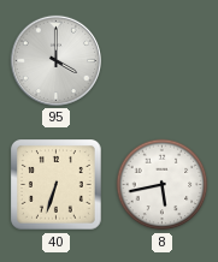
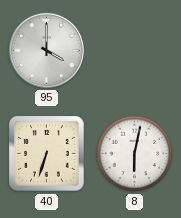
8: 5:43 -> 6:02
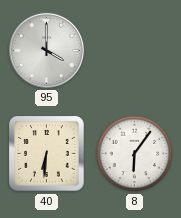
40: 6:33 -> 6:31
8: 6:02 -> 6:06
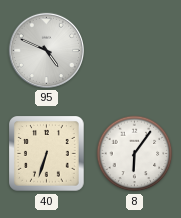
95: 4:00 -> 4:49
40: 6:31 -> 6:33
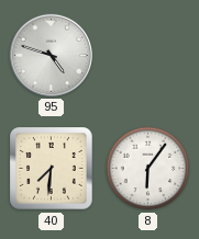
95: 4:49 -> 4:48
40: 6:33 -> 7:31
